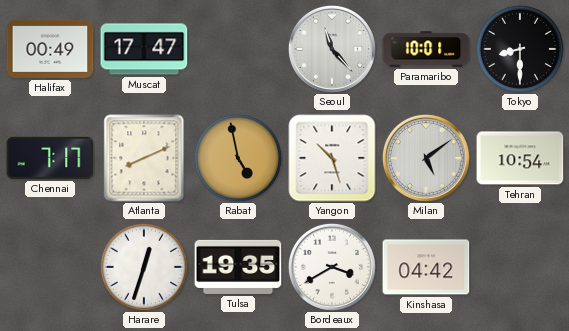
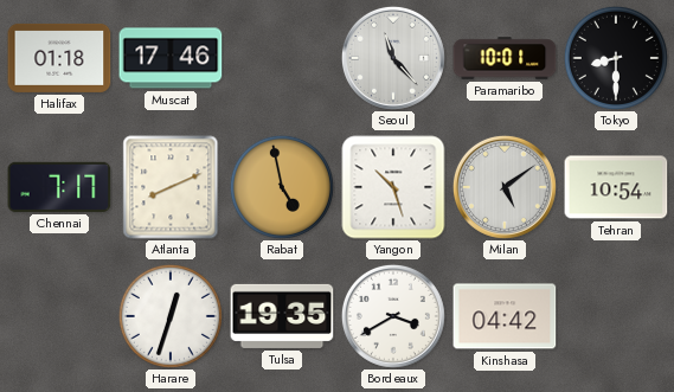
Halifax: 00:49 -> 01:18
Muscat: 17:47 -> 17:46
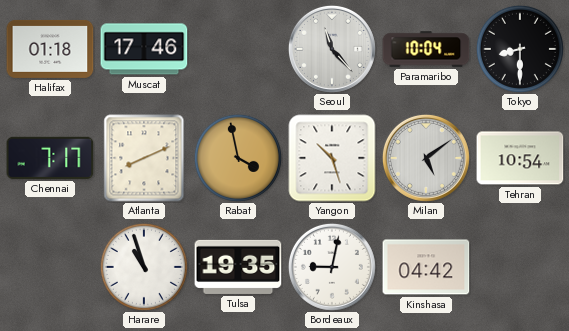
Paramaribo: 10:01 -> 10:04
Rabat: 4:58 -> 3:58
Harare: 12:33 -> 10:57
Bordeaux: 3:40 -> 9:02
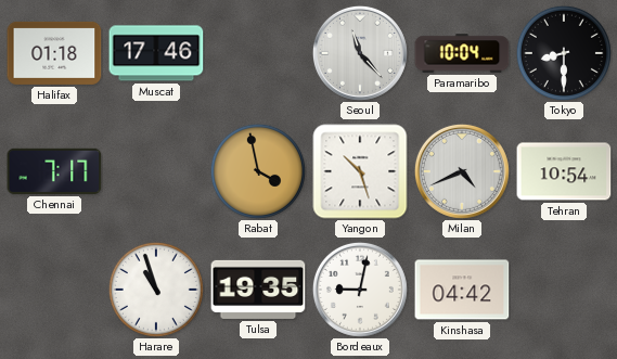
Atlanta: 8:11 -> none
Milan: 5:09 -> 4:41
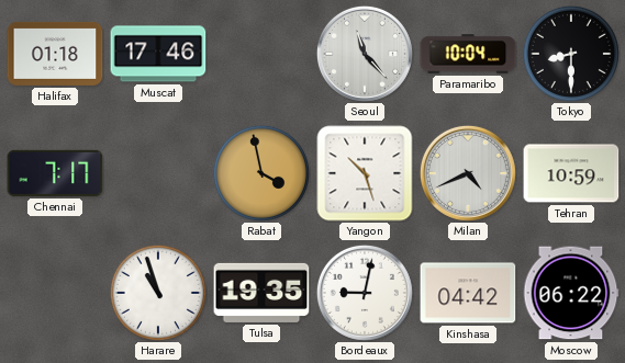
Tehran: 10:54 -> 10:59
Moscow: none -> 06:22
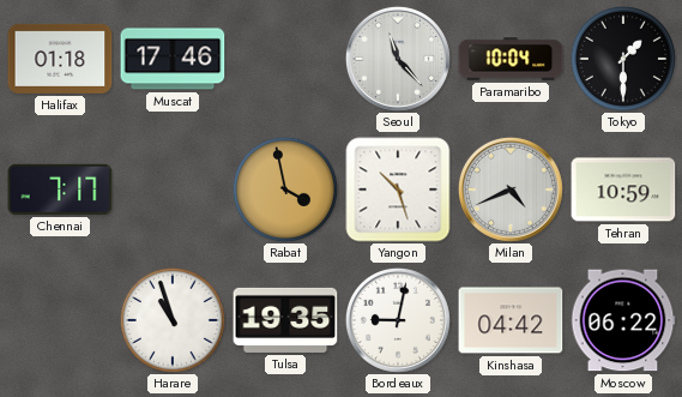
Tokyo: 8:30 -> 1:30
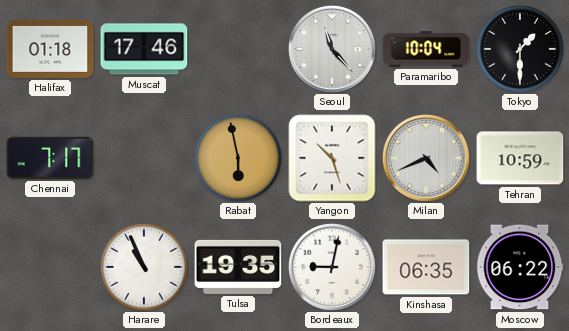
Rabat: 3:58 -> 5:58
Harare: 10:57 -> 10:56
Kinshasa: 04:42 -> 06:35
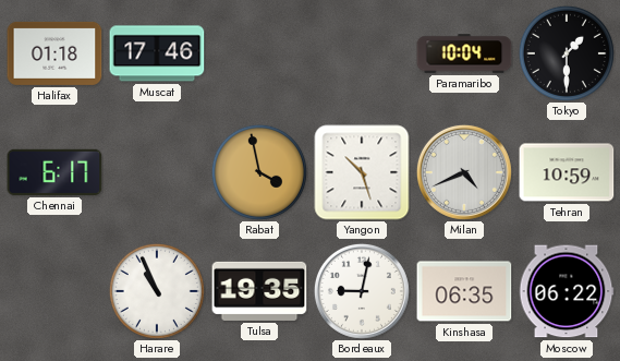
Seoul: 11:23 -> none
Chennai: 7:17 -> 6:17
Rabat: 5:58 -> 3:58
